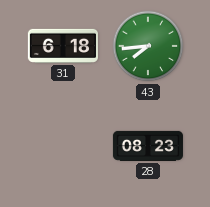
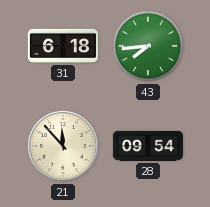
21: none -> 11:53
28: 08:23 -> 09:54
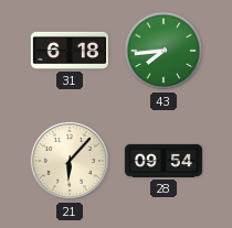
21: 11:53 -> 6:07
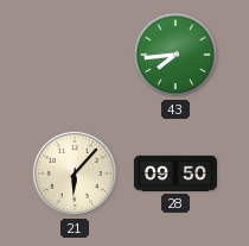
31: 6:18 -> none
28: 09:54 -> 09:50
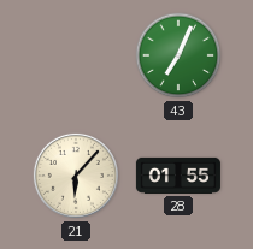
43: 7:44 -> 7:04
28: 09:50 -> 01:55
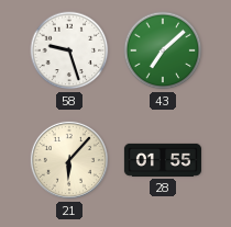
58: none -> 9:27
43: 7:04 -> 7:08
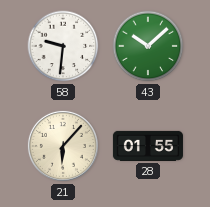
58: 9:27 -> 9:31
43: 7:08 -> 10:08
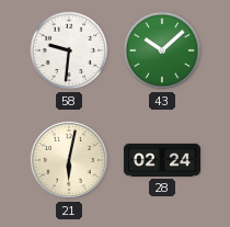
21: 6:07 -> 6:02
28: 01:55 -> 02:24
